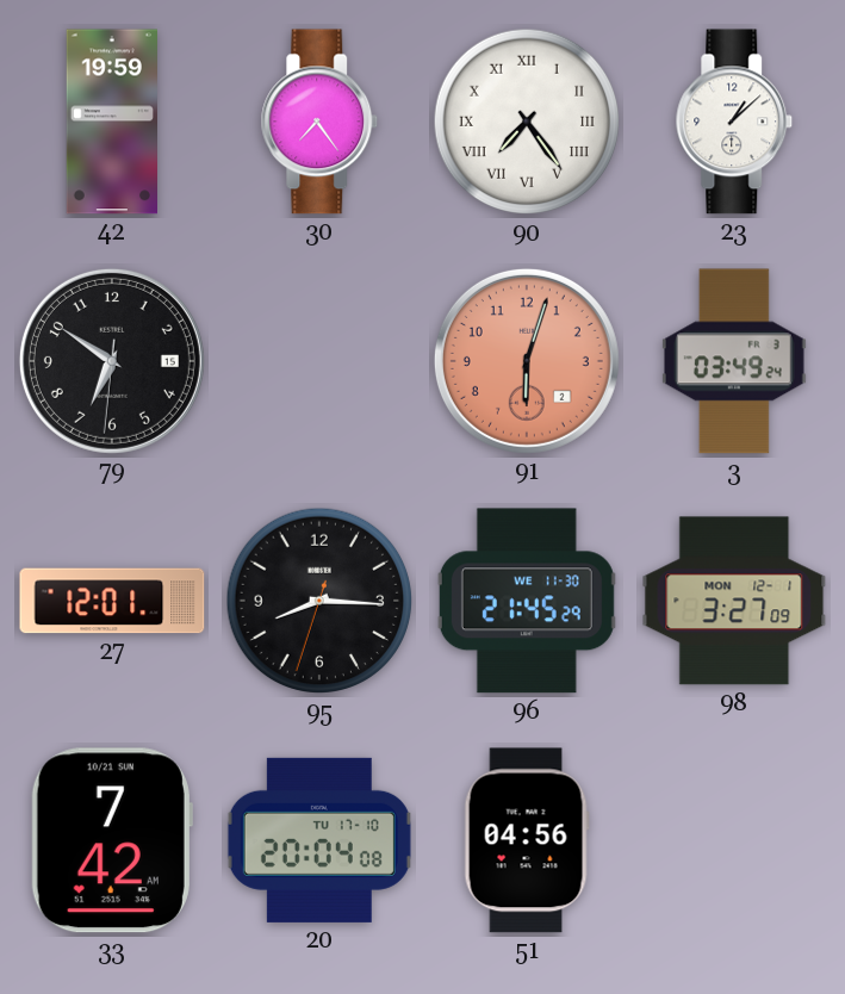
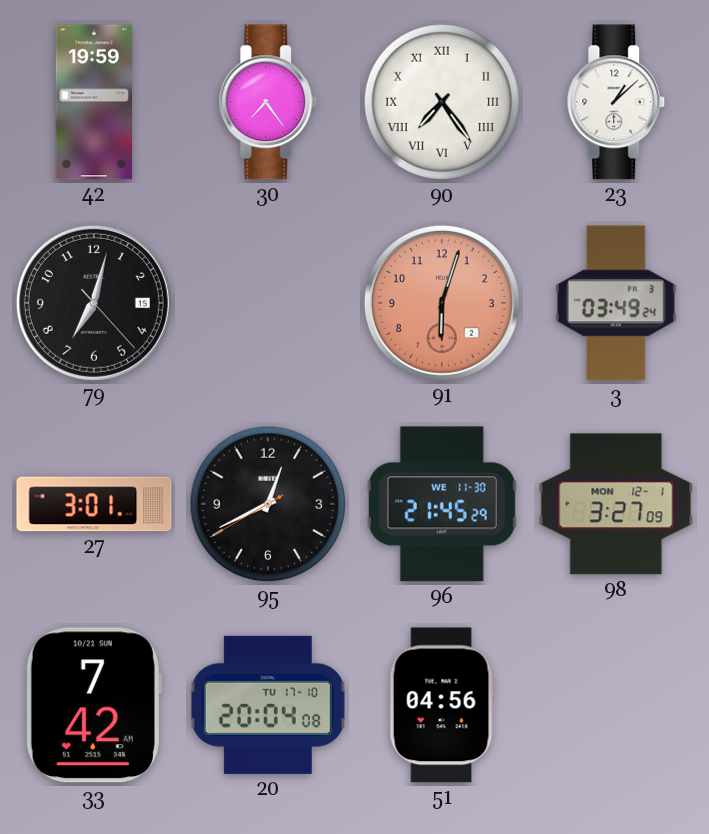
79: 6:50 -> 7:02
27: 12:01 -> 3:01
95: 8:15 -> 12:40
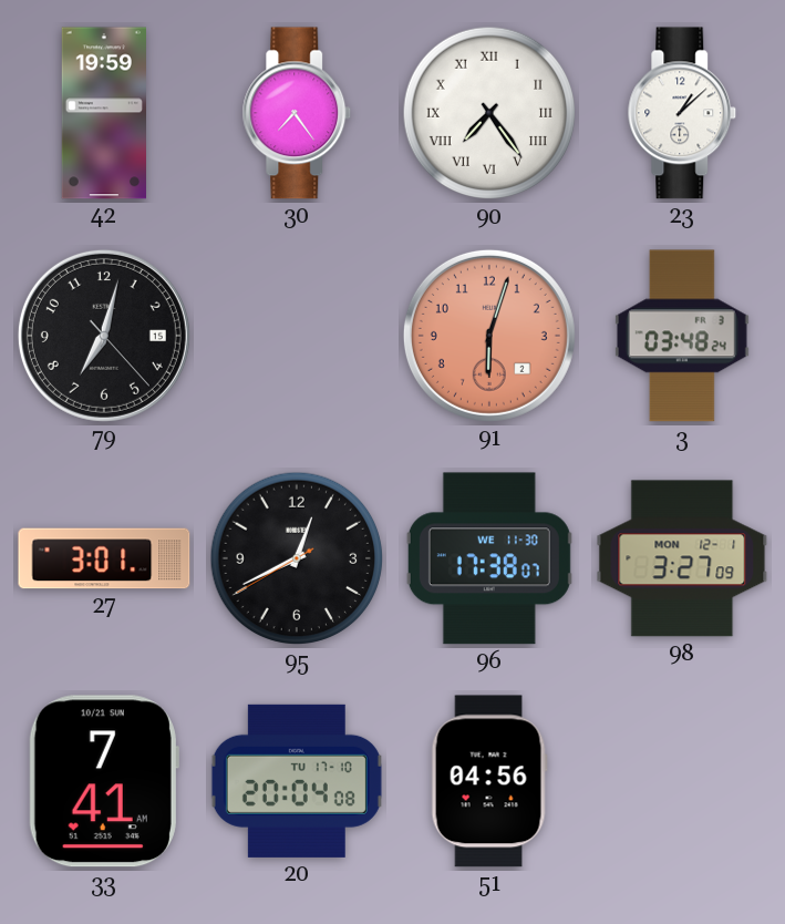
3: 03:49 -> 03:48
96: 21:45 -> 17:38
33: 7:42 -> 7:41
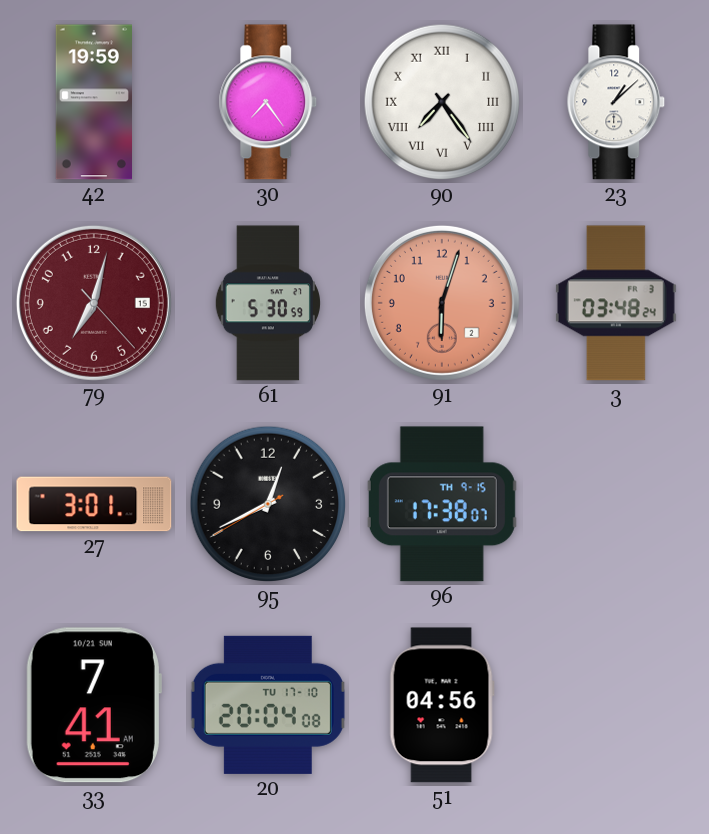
79 dial: black -> burgundy
61: none -> 5:30
96 date: WE 11-30 -> TH 9-15
98: 3:27 -> none
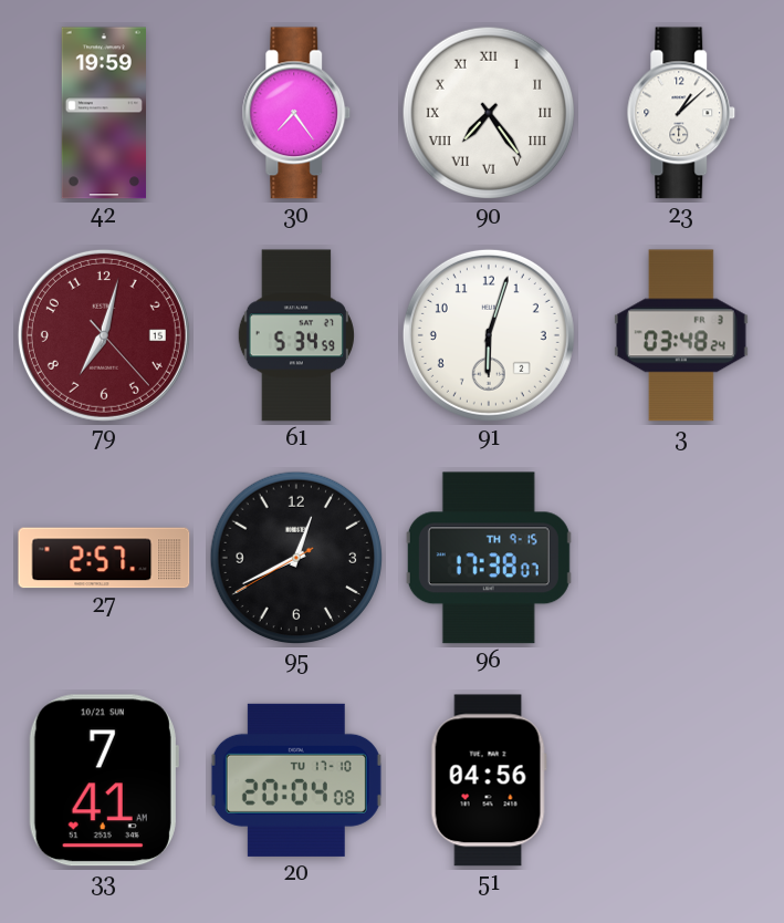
61: 5:30 -> 5:34
91 dial: salmon -> white
27: 3:01 -> 2:57
